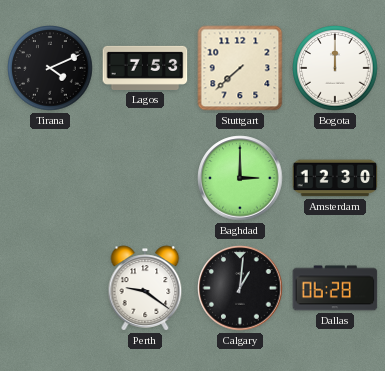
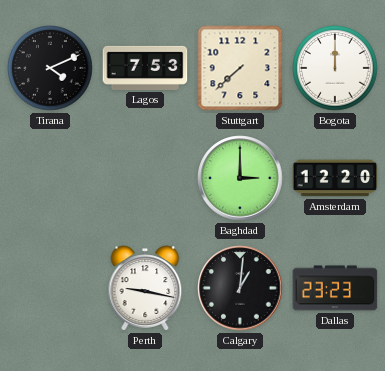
Amsterdam: 12:30 -> 12:20
Perth: 9:21 -> 9:17
Dallas: 06:28 -> 23:23
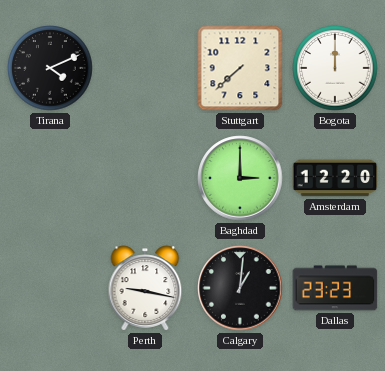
Lagos: 7:53 -> none
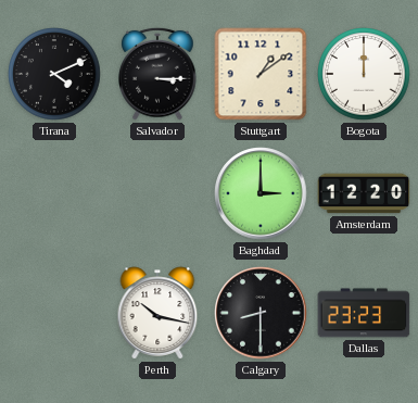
Salvador: none -> 3:15
Stuttgart: 7:38 -> 1:09
Perth: 9:17 -> 10:17
Calgary: 1:01 -> 8:30
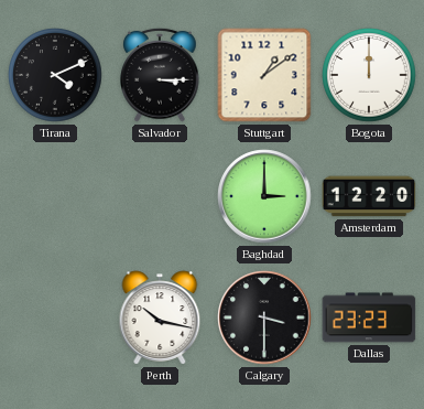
Calgary: 8:30 -> 3:30
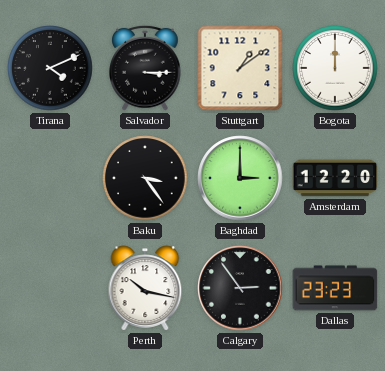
Baku: none -> 3:24
Calgary: 3:30 -> 2:54
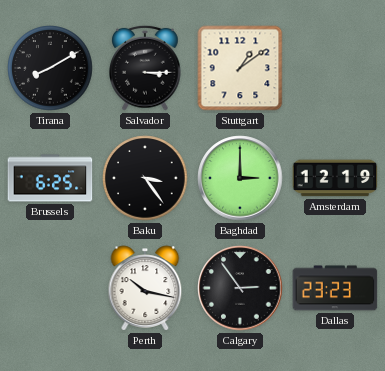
Tirana: 4:11 -> 8:10
Bogota: 12:00 -> none
Brussels: none -> 6:25
Amsterdam: 12:20 -> 12:19
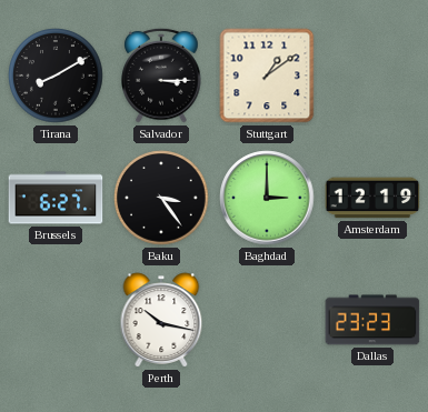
Brussels: 6:25 -> 6:27
Calgary: 2:54 -> none
